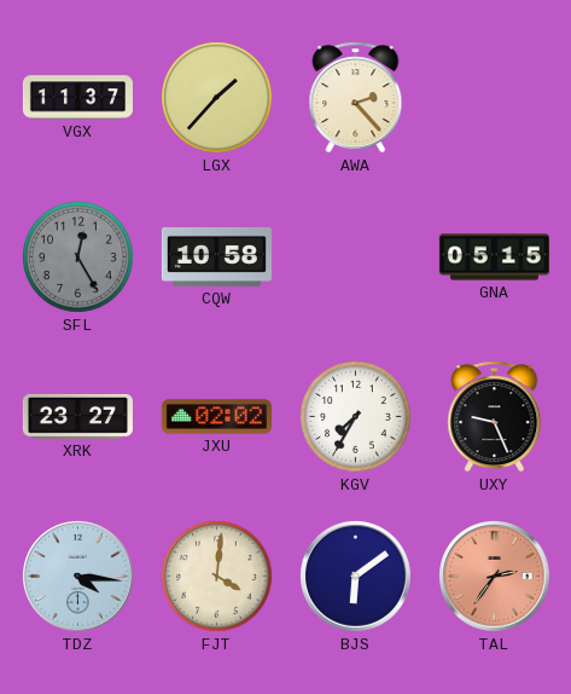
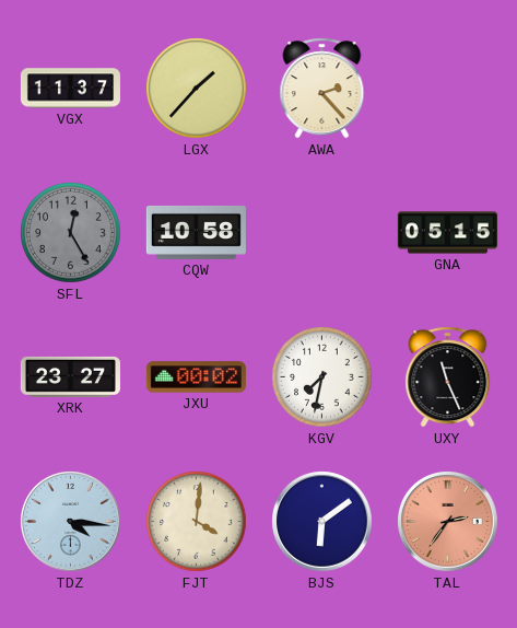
JXU: 02:02 -> 00:02
KGV: 7:35 -> 7:32
UXY: 9:26 -> 11:26
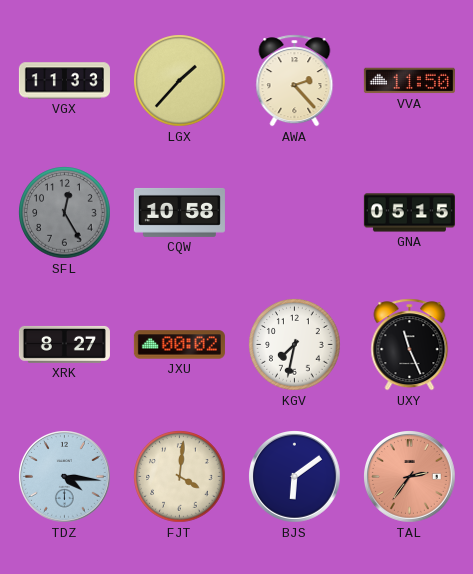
VGX: 11:37 -> 11:33
VVA: none -> 11:50
XRK: 23:27 -> 8:27
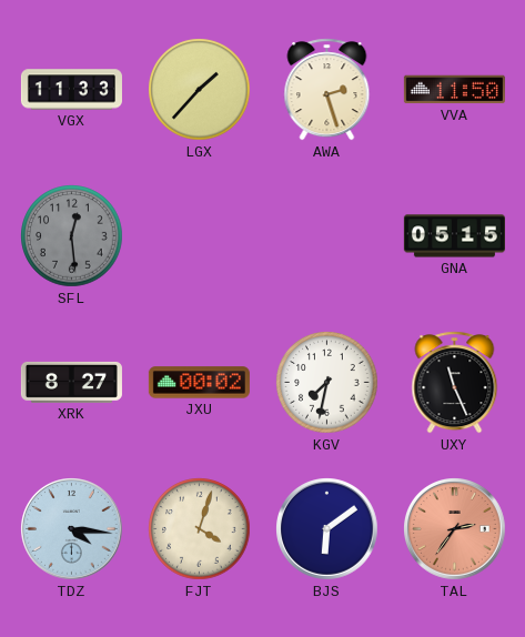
AWA: 2:23 -> 2:27
SFL: 12:25 -> 12:29
CQW: 10:58 -> none
FJT: 4:01 -> 4:03
